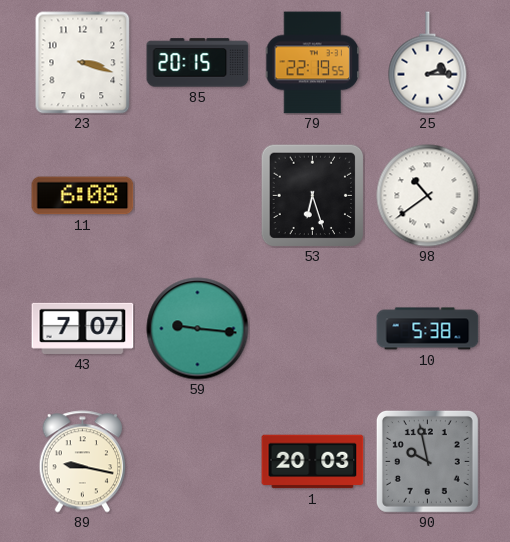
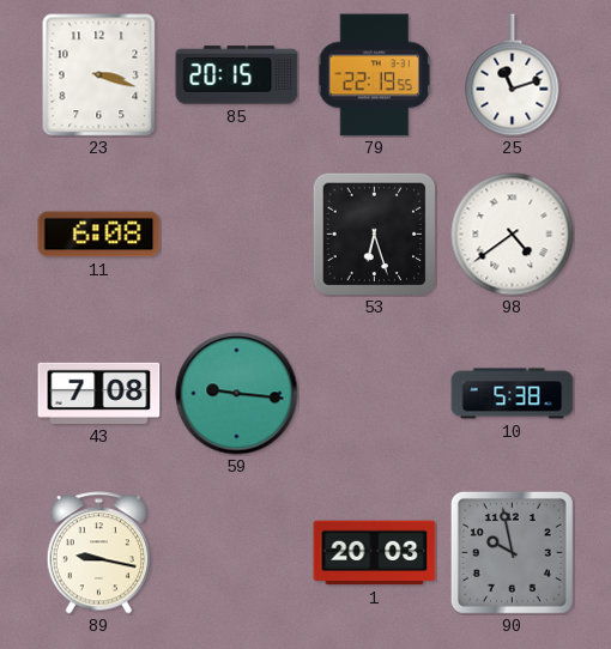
25: 2:15 -> 11:12
98: 10:39 -> 4:39
43: 7:07 -> 7:08
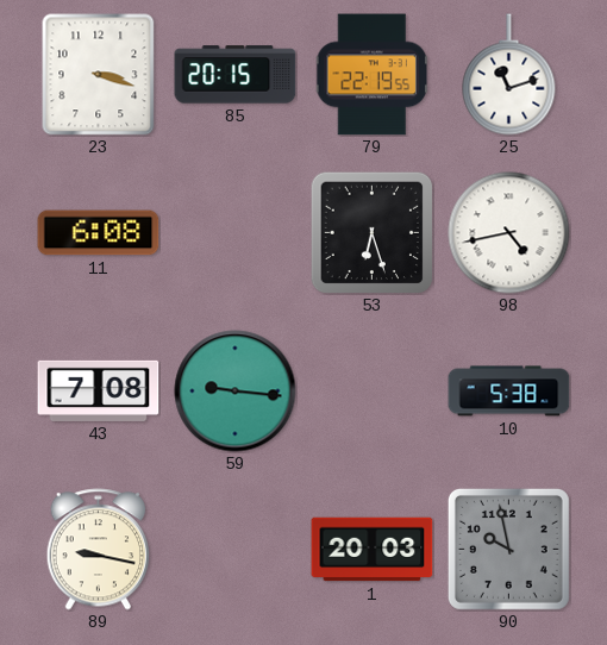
98: 4:39 -> 4:43
